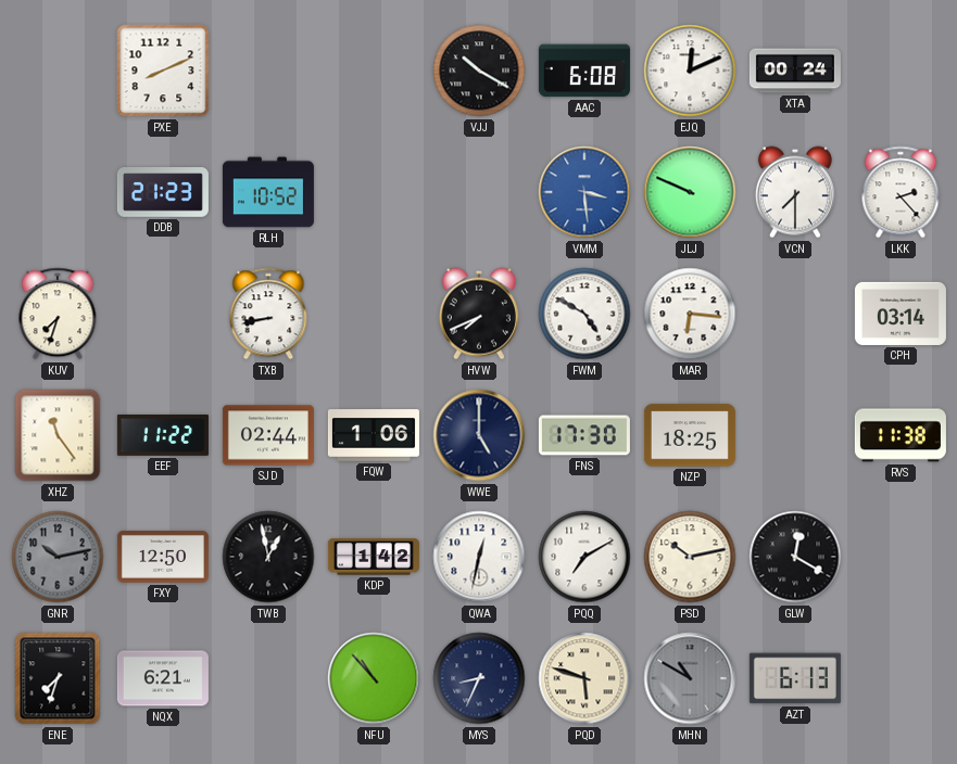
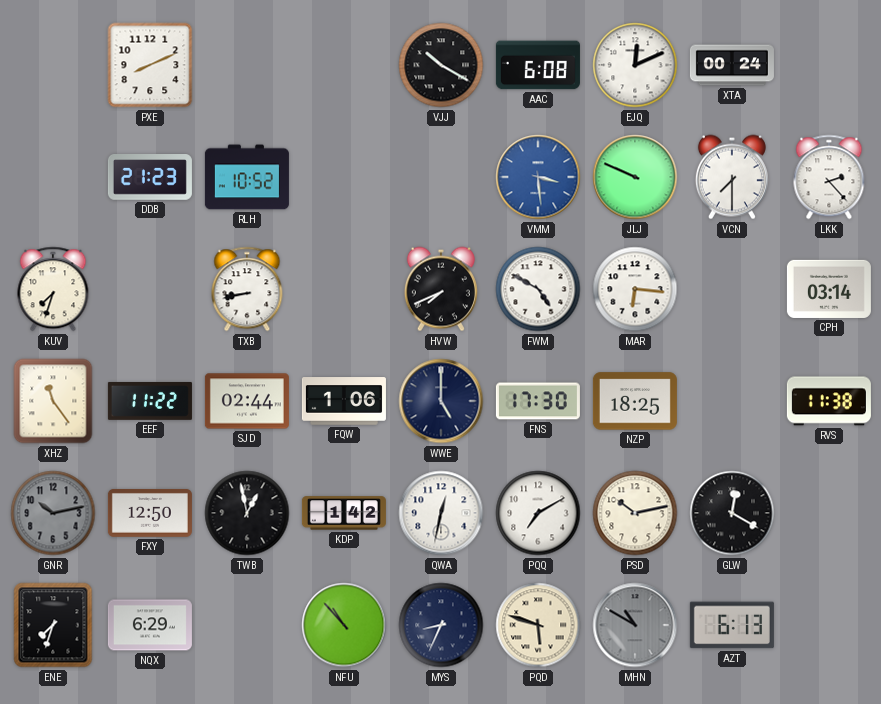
NQX: 6:21 -> 6:29
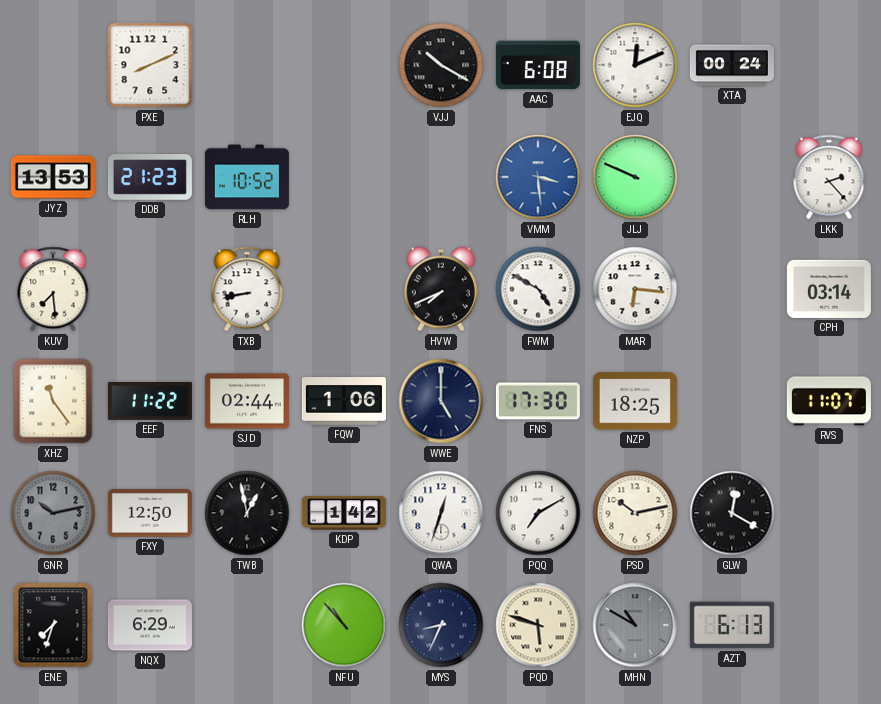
JYZ: none -> 13:53
VCN: 7:30 -> none
KUV: 7:33 -> 7:29
RVS: 11:38 -> 11:07
QWA: 12:32 -> 12:33
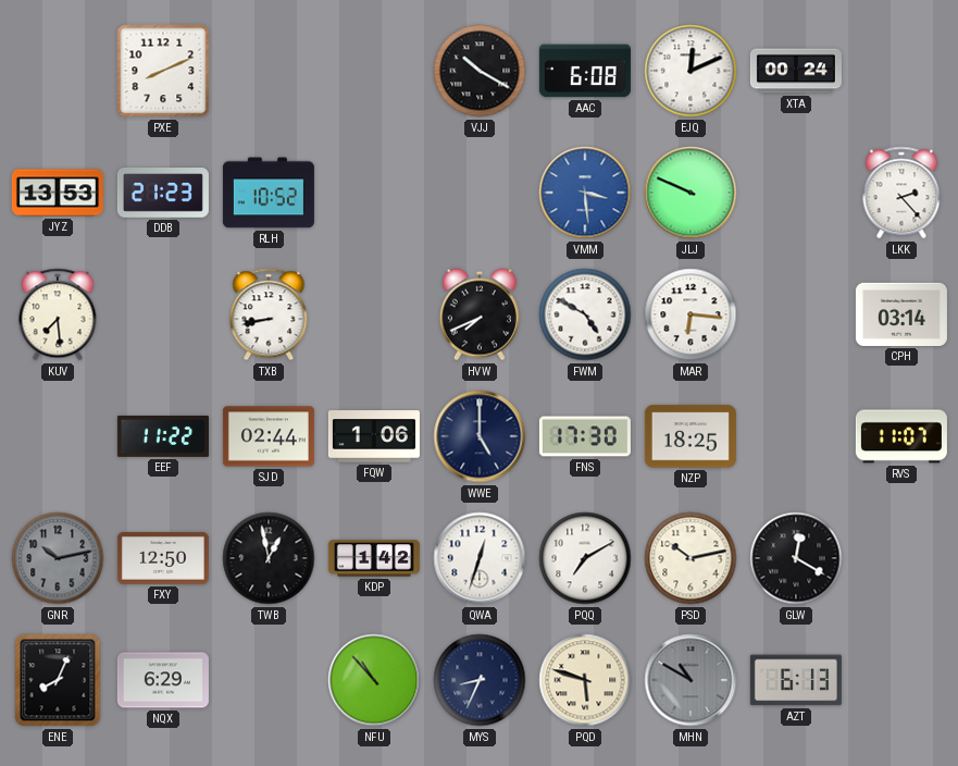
XHZ: 11:24 -> none
ENE: 7:33 -> 8:04
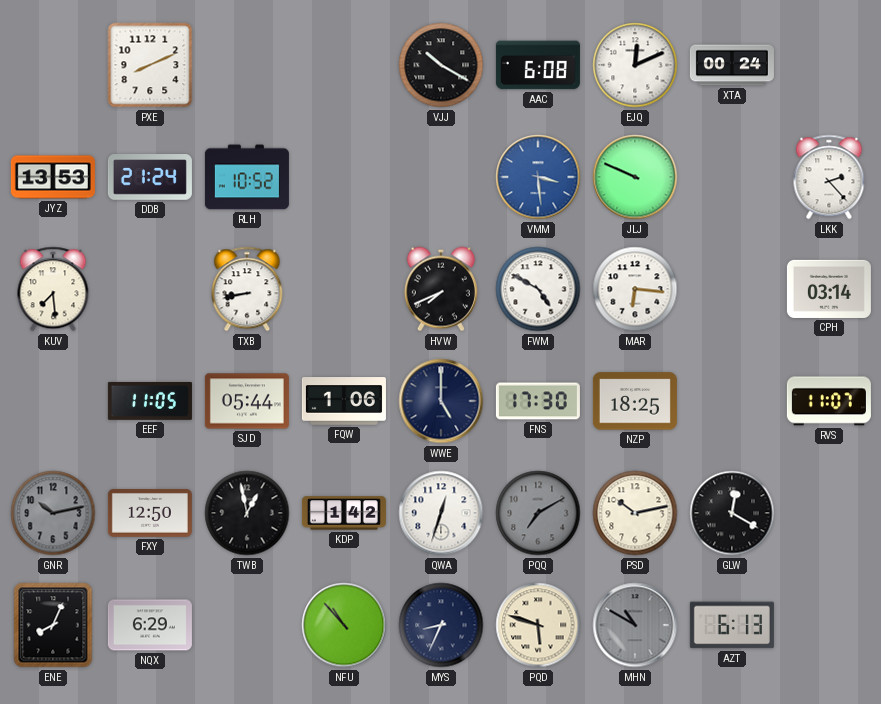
DDB: 21:23 -> 21:24
EEF: 11:22 -> 11:05
SJD: 02:44 -> 05:44
PQQ dial: white -> grey
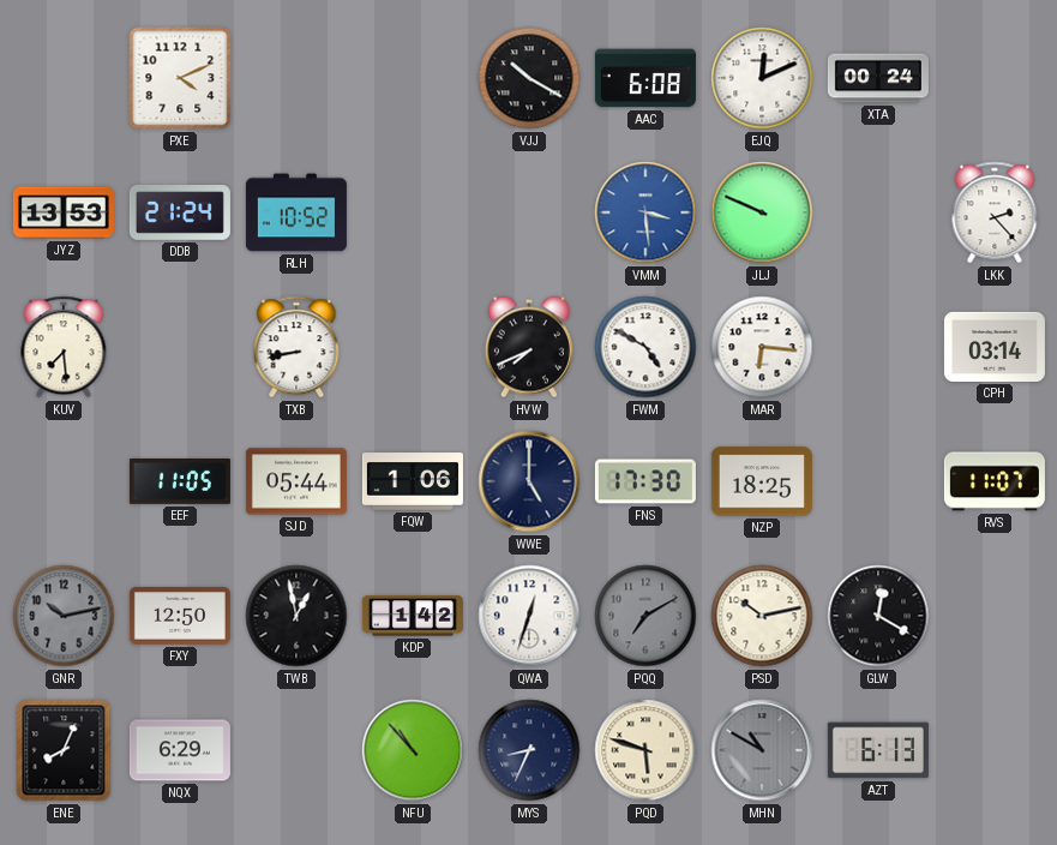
PXE: 8:11 -> 4:11
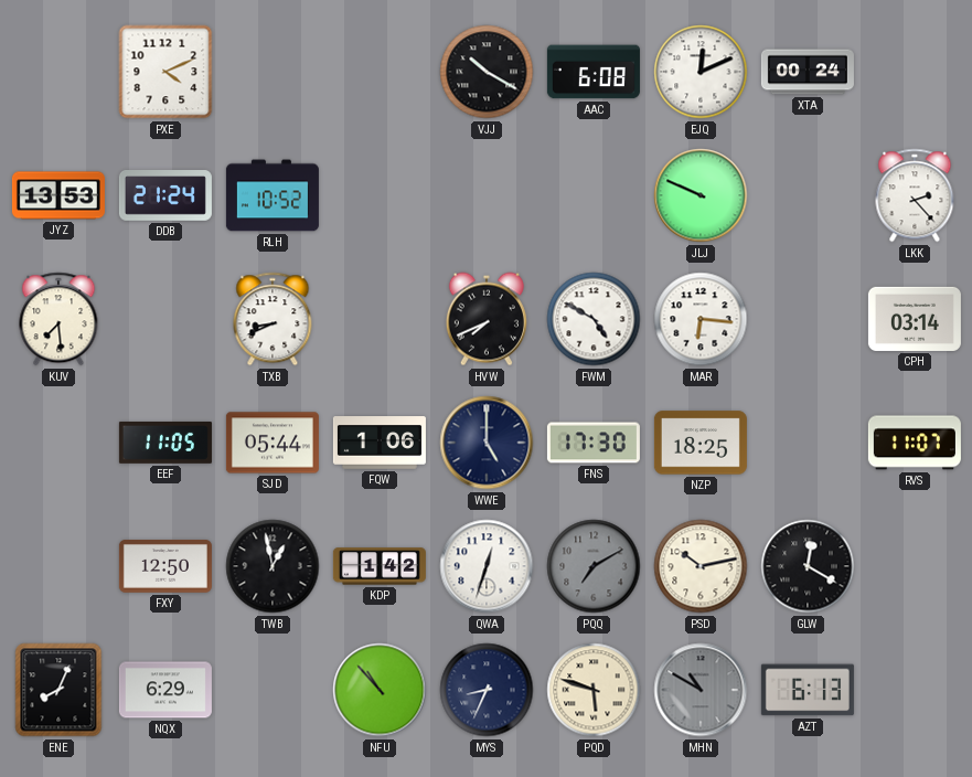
VMM: 3:29 -> none
TXB: 8:43 -> 8:41
GNR: 10:13 -> none
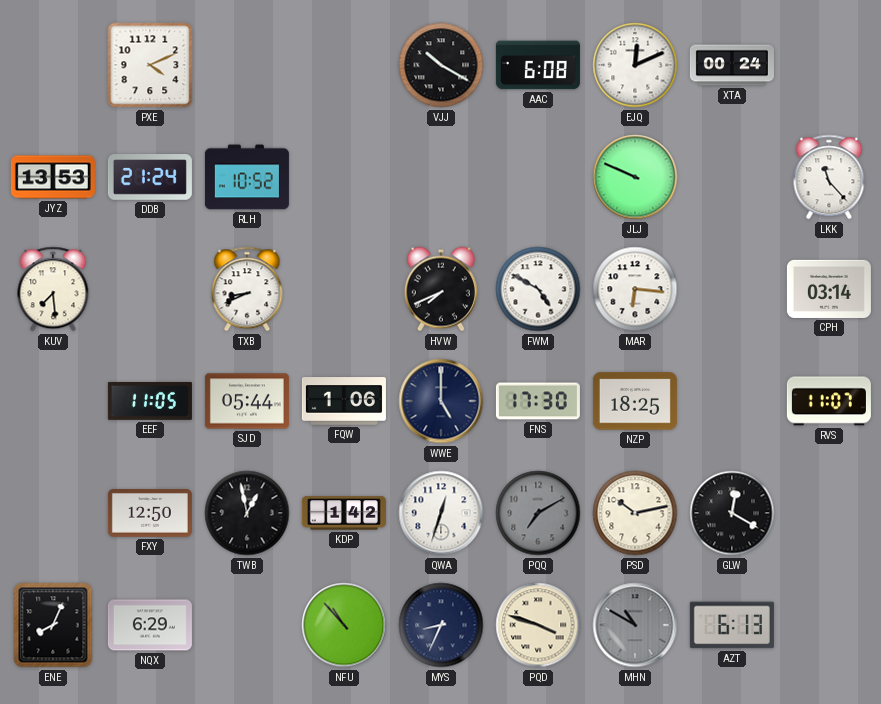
LKK: 2:23 -> 11:23
PQD: 5:48 -> 3:48
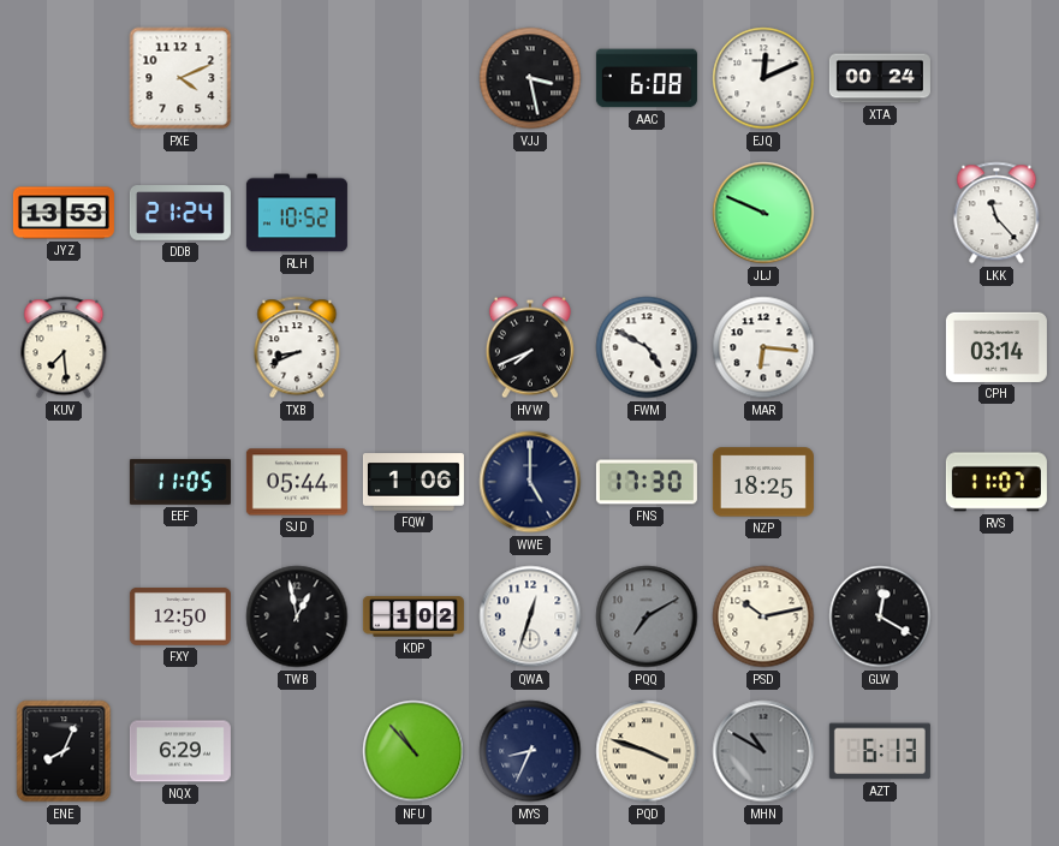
VJJ: 10:20 -> 3:28
KDP: 1:42 -> 1:02
